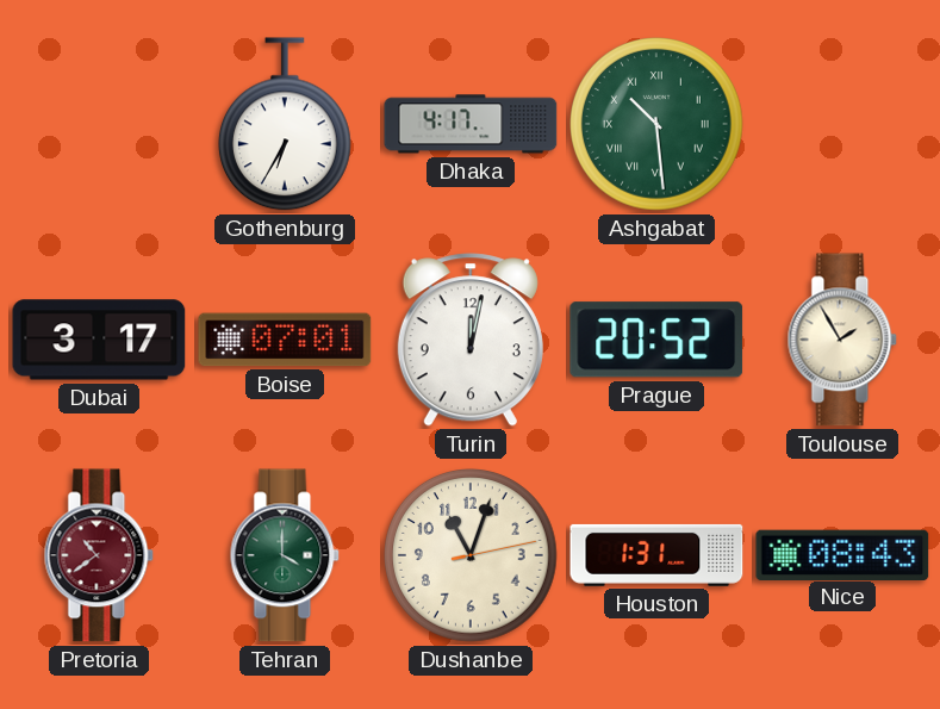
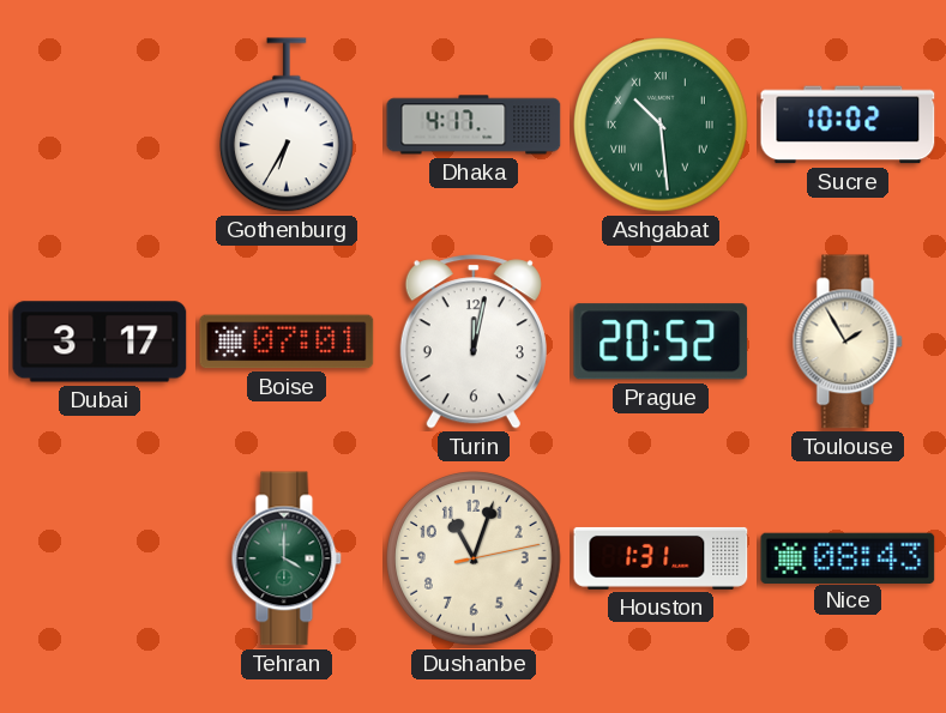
Sucre: none -> 10:02
Pretoria: 10:39 -> none
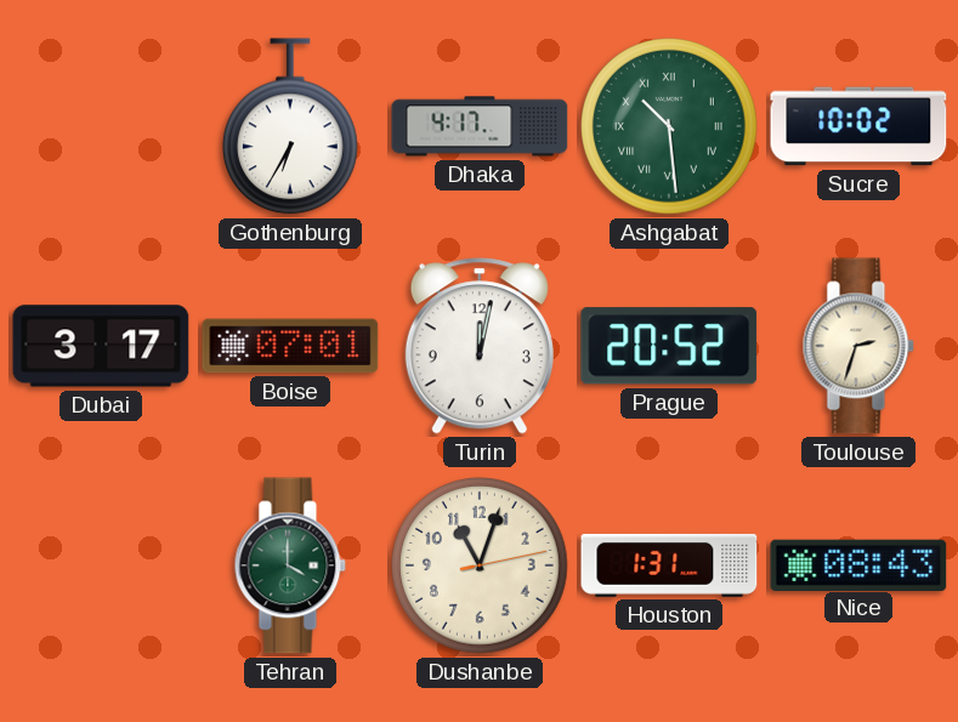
Toulouse: 1:55 -> 2:33
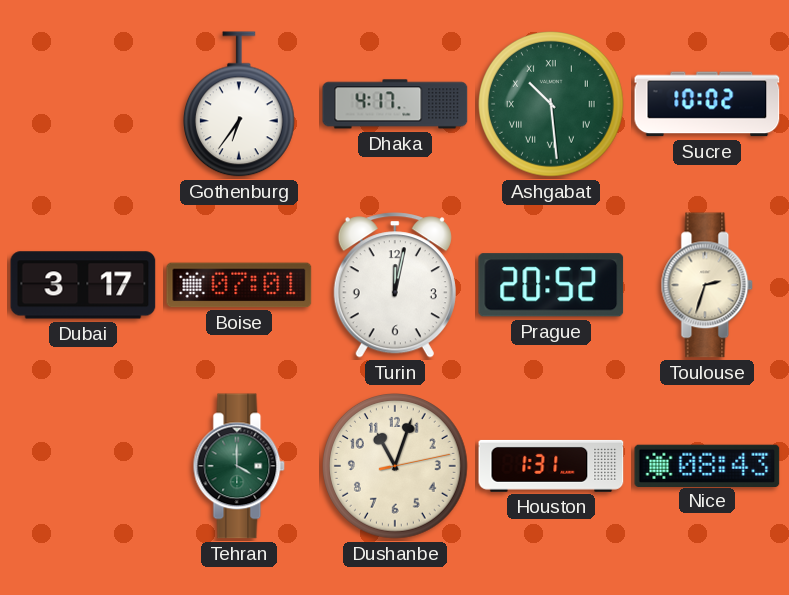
Gothenburg: 6:35 -> 6:36
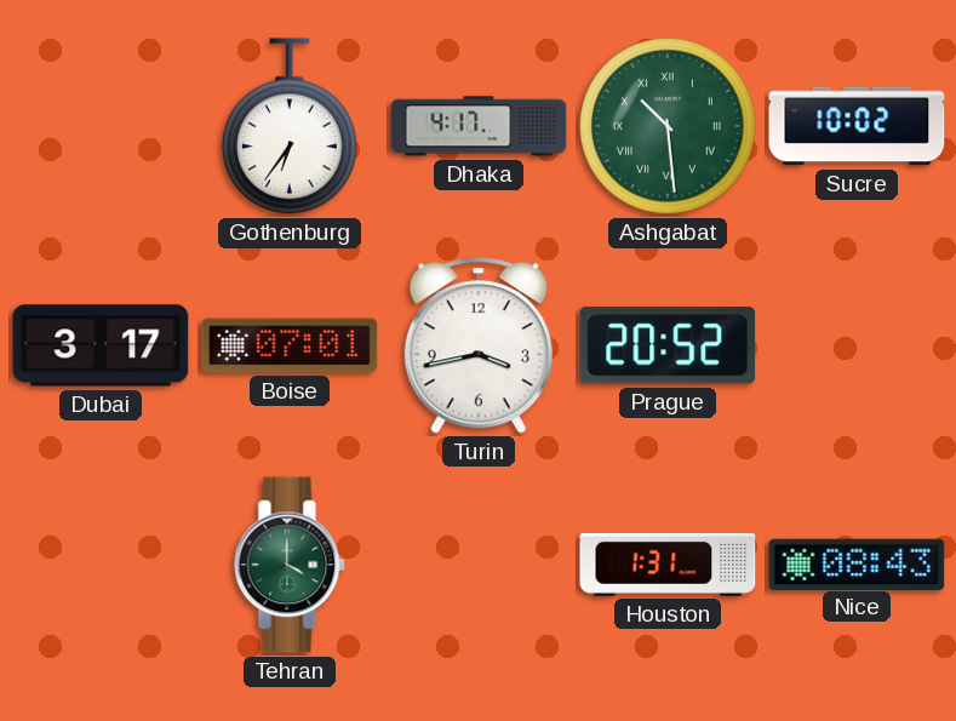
Turin: 12:02 -> 3:43
Toulouse: 2:33 -> none
Dushanbe: 11:03 -> none
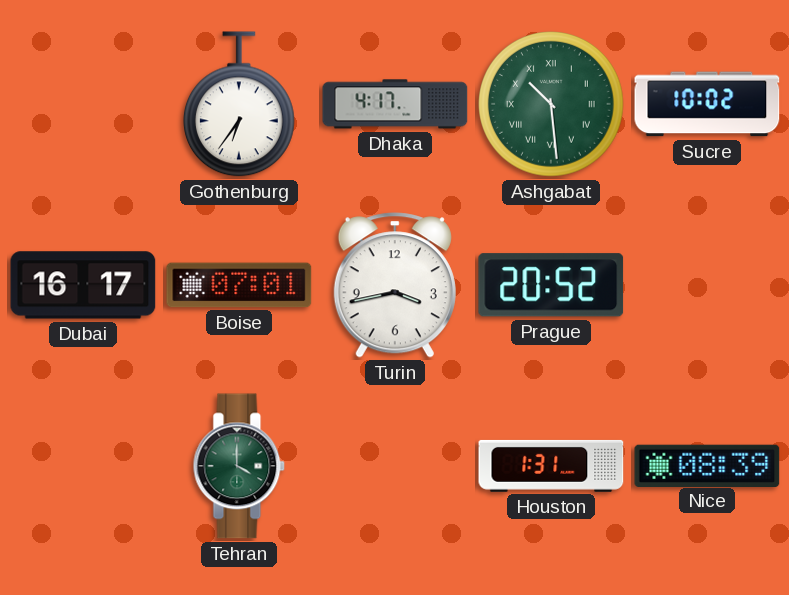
Dubai: 3:17 -> 16:17
Nice: 08:43 -> 08:39
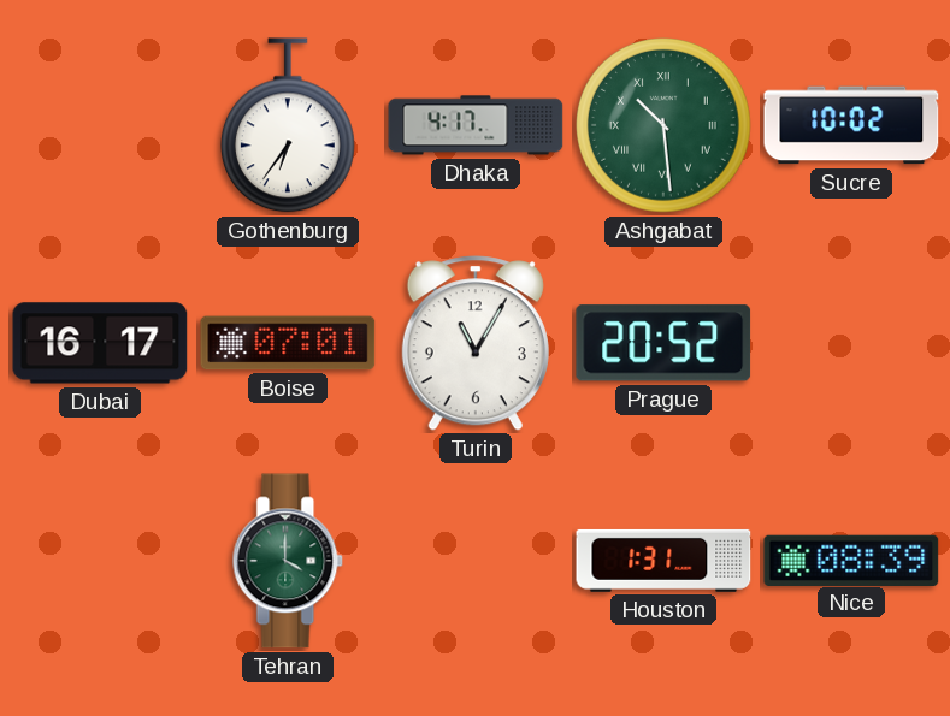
Turin: 3:43 -> 11:05
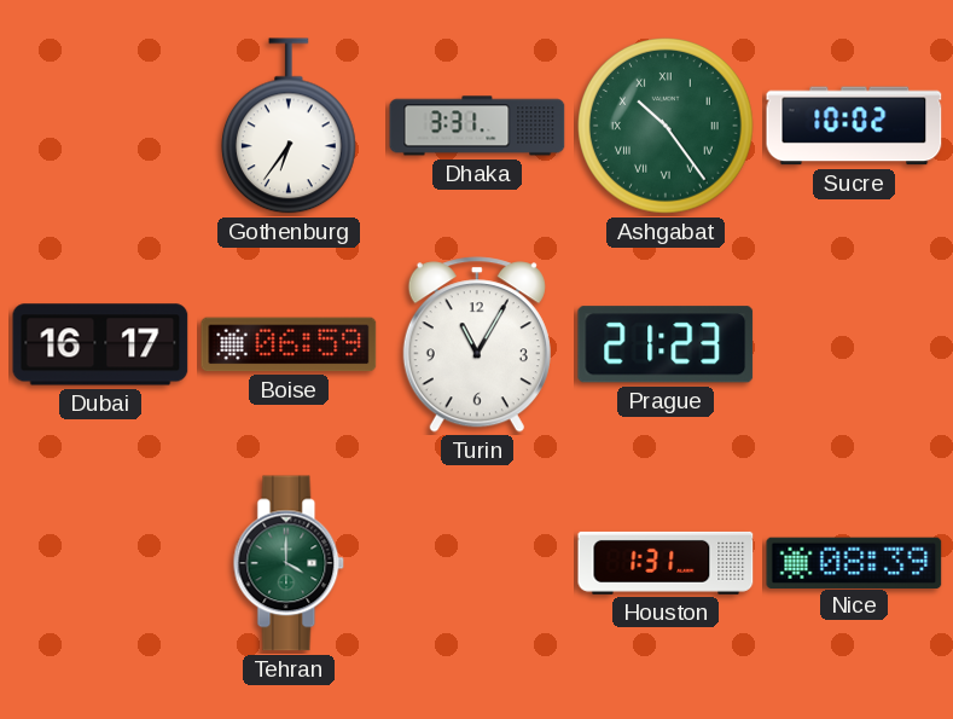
Dhaka: 4:17 -> 3:31
Ashgabat: 10:29 -> 10:24
Boise: 07:01 -> 06:59
Prague: 20:52 -> 21:23
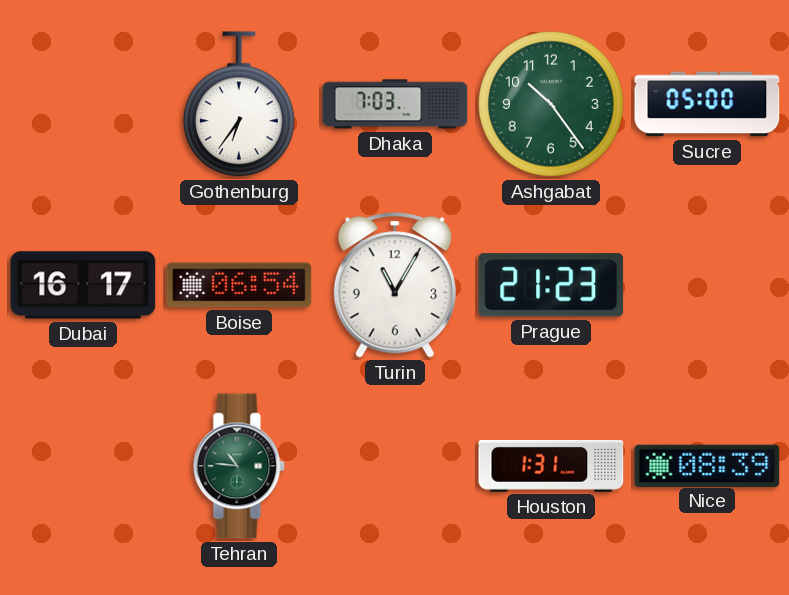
Dhaka: 3:31 -> 7:03
Ashgabat numerals: Roman -> Arabic
Sucre: 10:02 -> 05:00
Boise: 06:59 -> 06:54
Tehran: 4:00 -> 10:46
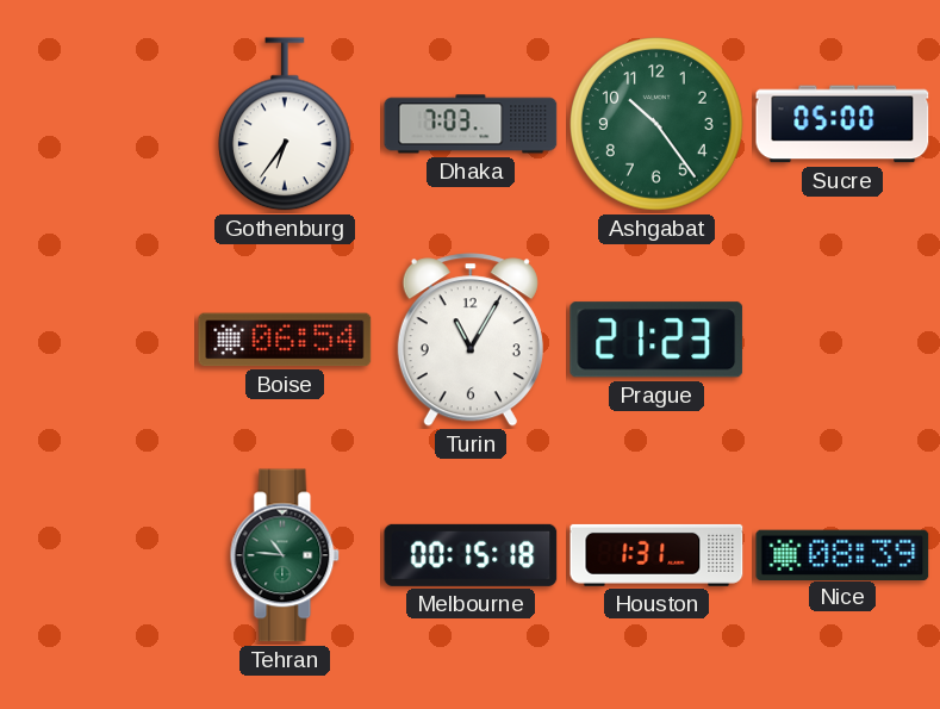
Dubai: 16:17 -> none
Melbourne: none -> 00:15
